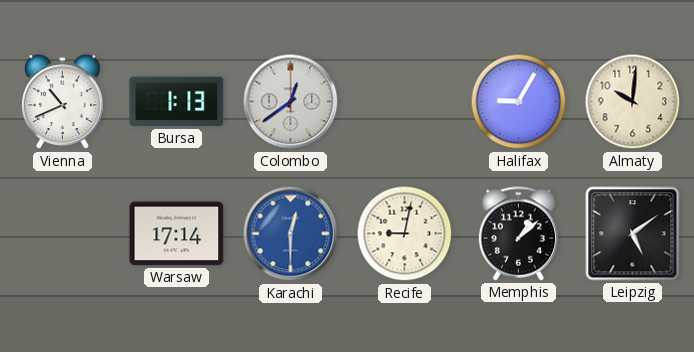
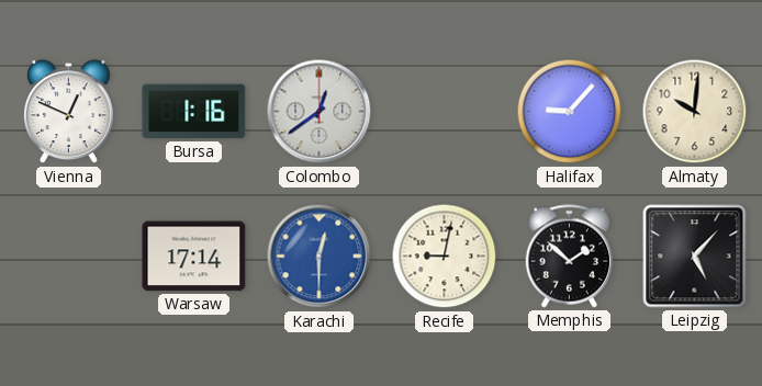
Vienna: 10:41 -> 12:49
Bursa: 1:13 -> 1:16
Halifax: 9:05 -> 9:07
Memphis: 1:08 -> 1:52
Leipzig: 5:09 -> 5:07
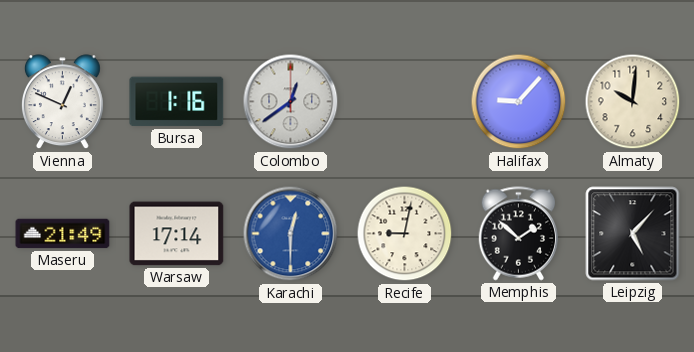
Maseru: none -> 21:49
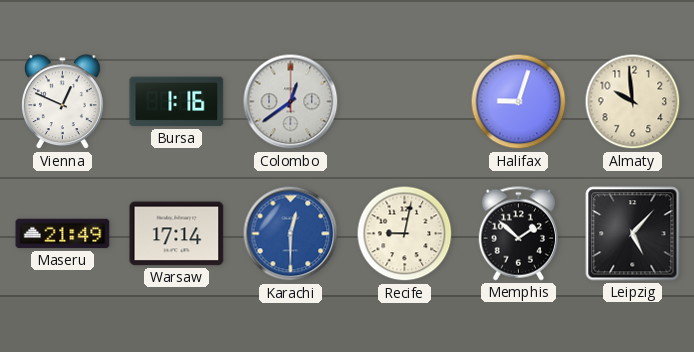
Halifax: 9:07 -> 9:03
Almaty: 10:01 -> 9:59
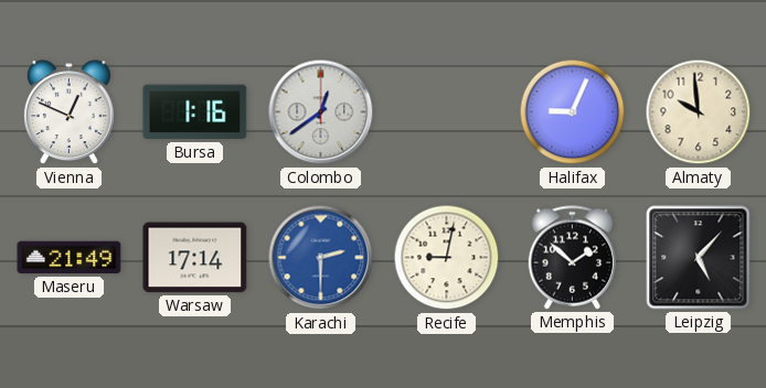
Halifax: 9:03 -> 9:04
Karachi: 12:30 -> 2:30
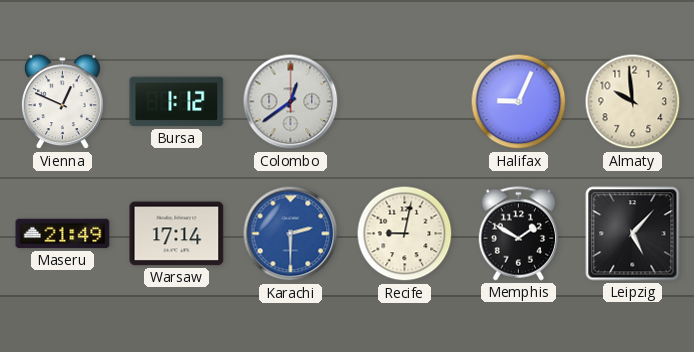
Bursa: 1:16 -> 1:12
Memphis: 1:52 -> 1:50
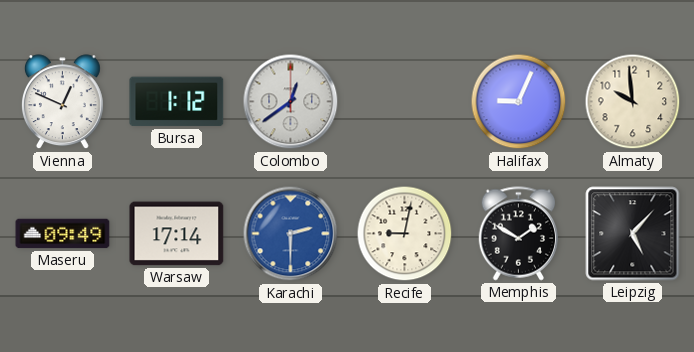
Maseru: 21:49 -> 09:49
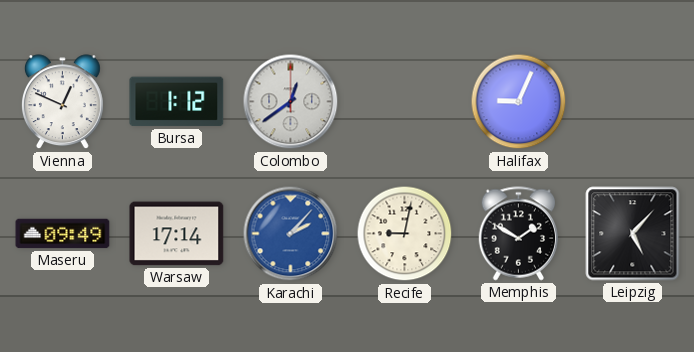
Almaty: 9:59 -> none
Karachi: 2:30 -> 2:07
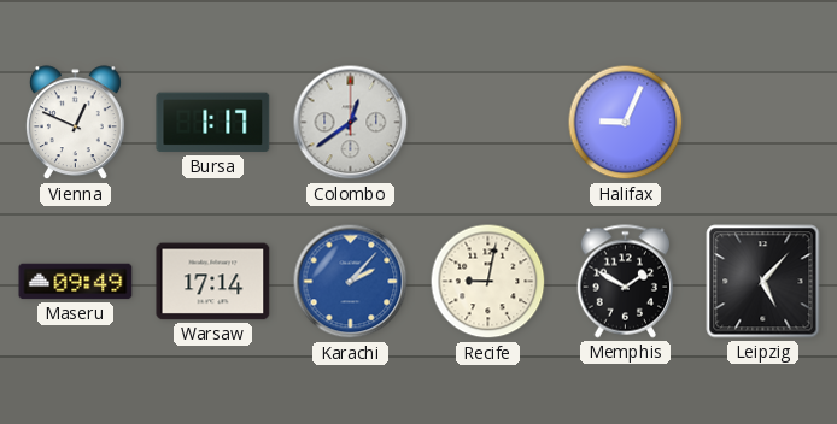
Bursa: 1:12 -> 1:17
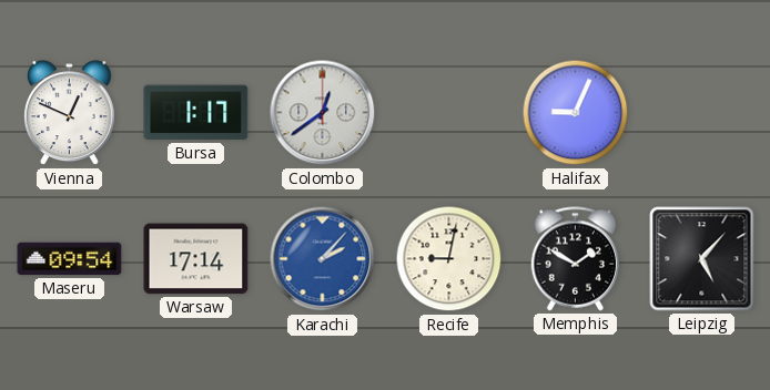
Maseru: 09:49 -> 09:54
